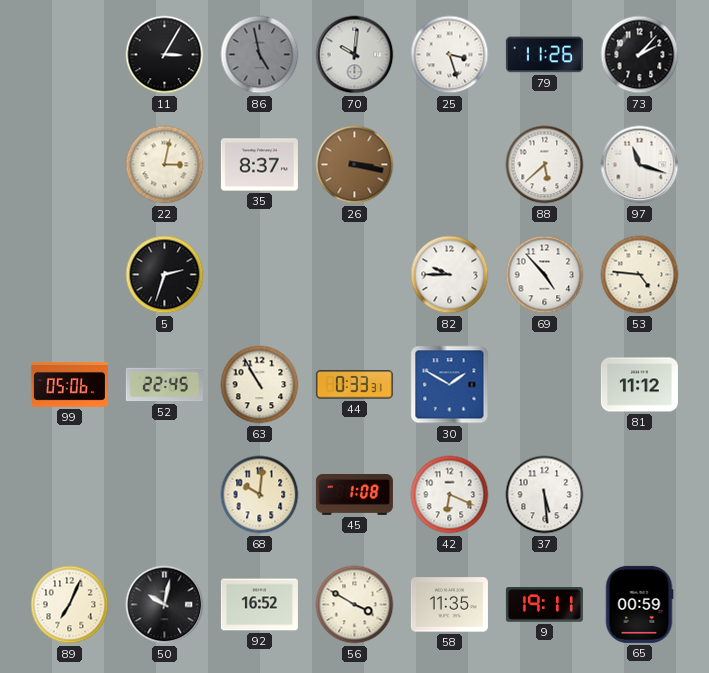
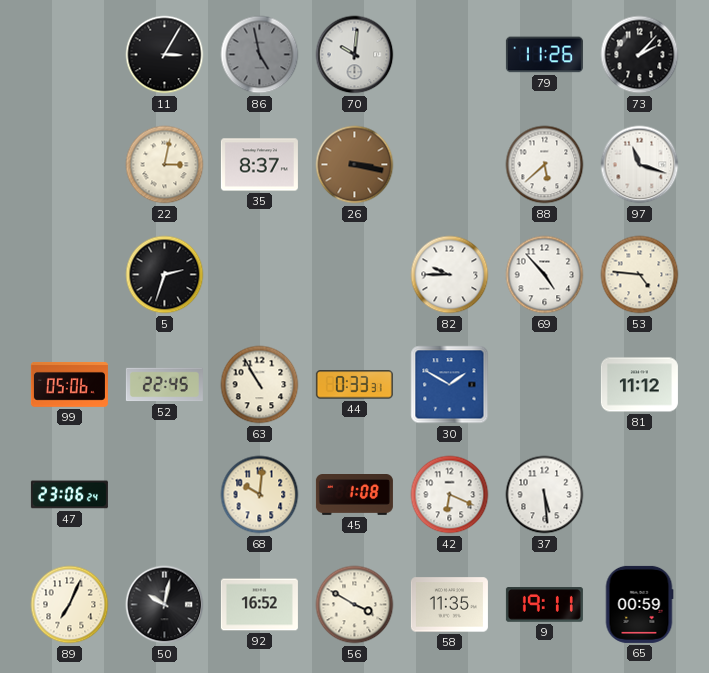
25: 3:27 -> none
47: none -> 23:06
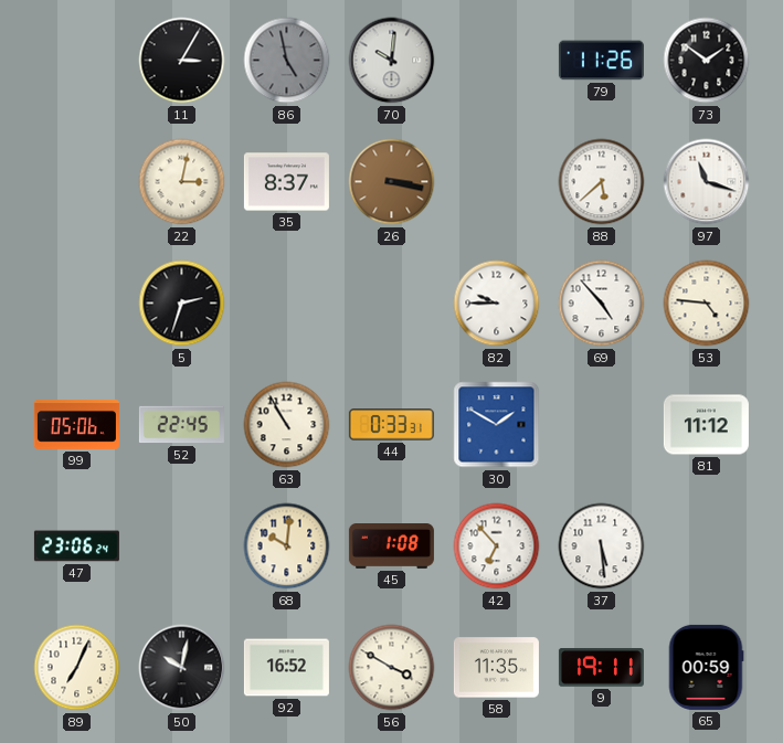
73: 2:07 -> 1:51
42: 6:19 -> 6:53
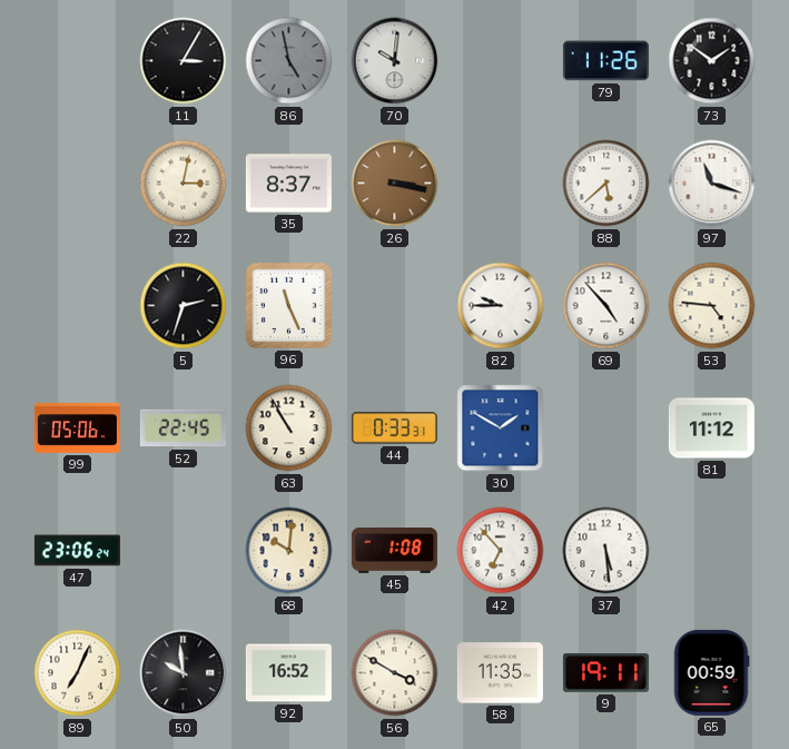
96: none -> 11:26
50: 10:02 -> 9:59
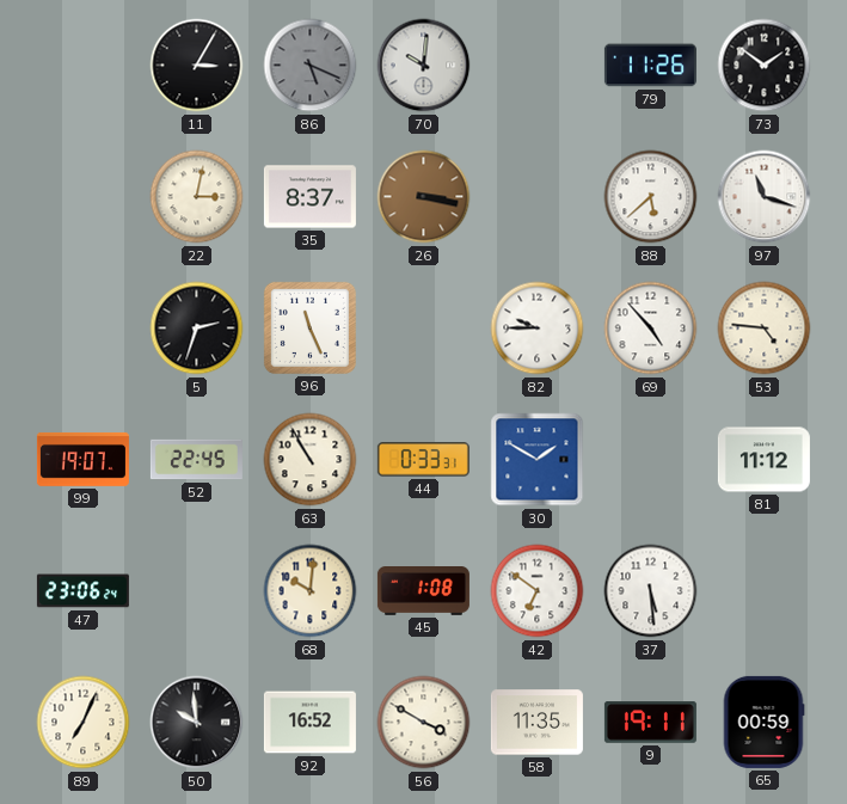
86: 4:58 -> 5:19
99: 05:06 -> 19:07
42: 6:53 -> 6:51
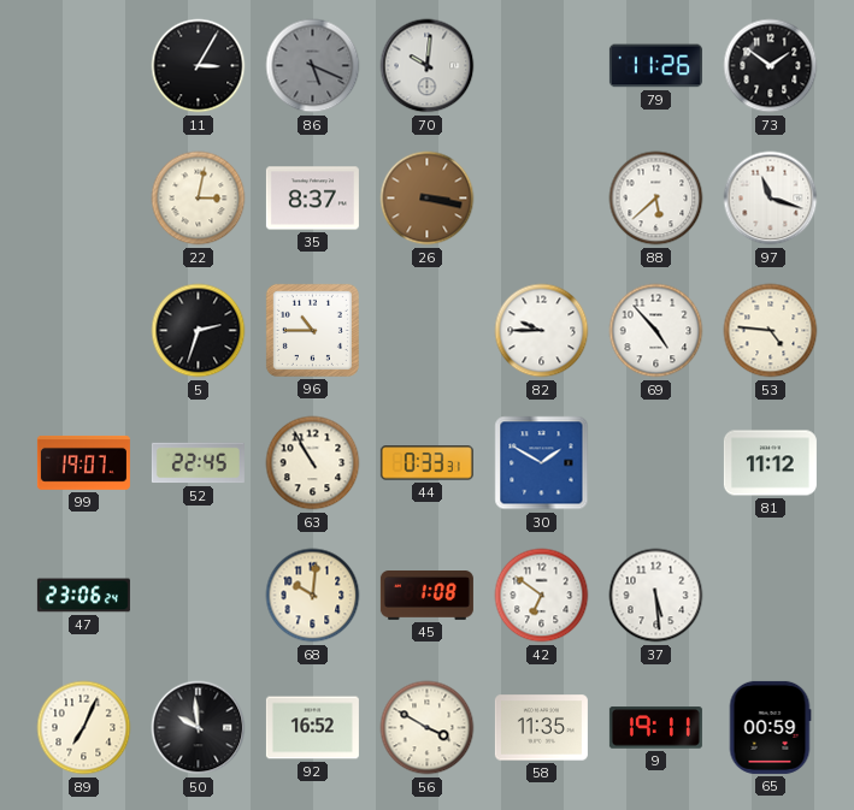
96: 11:26 -> 10:45
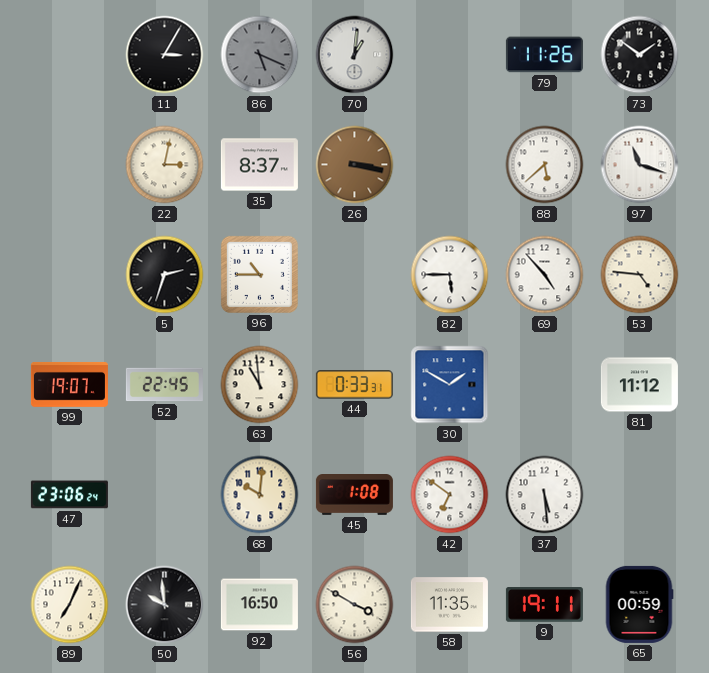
70: 10:01 -> 1:01
82: 9:45 -> 5:45
63: 10:55 -> 10:59
92: 16:52 -> 16:50
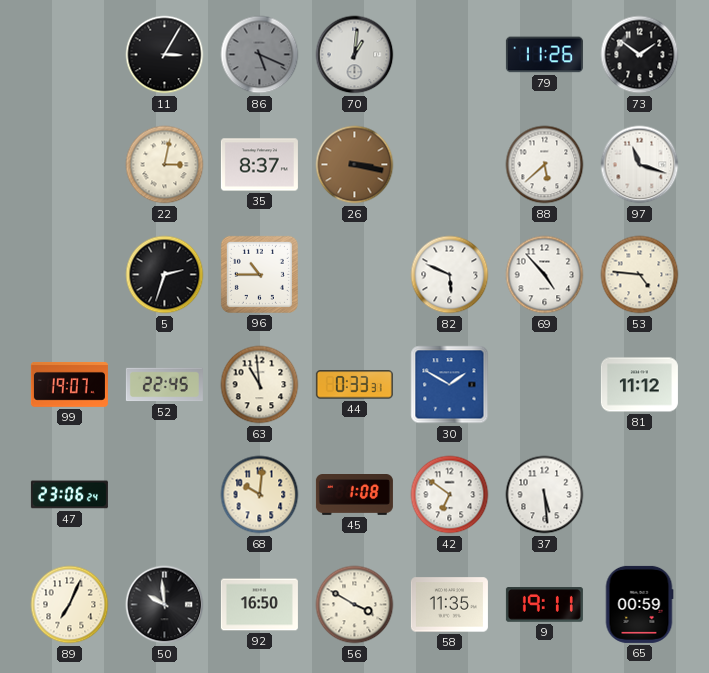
82: 5:45 -> 5:49
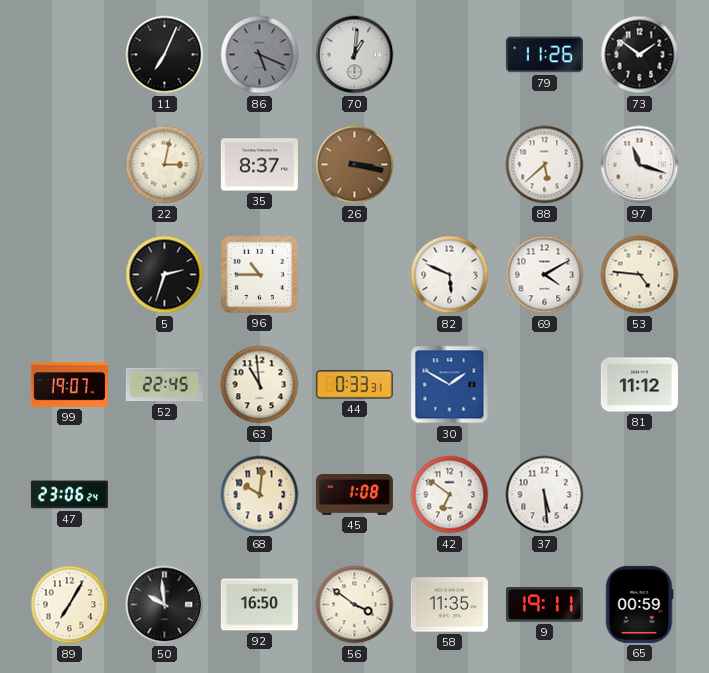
11: 3:05 -> 7:04
69: 4:53 -> 4:10
89: 7:04 -> 7:05
56: 3:50 -> 3:51
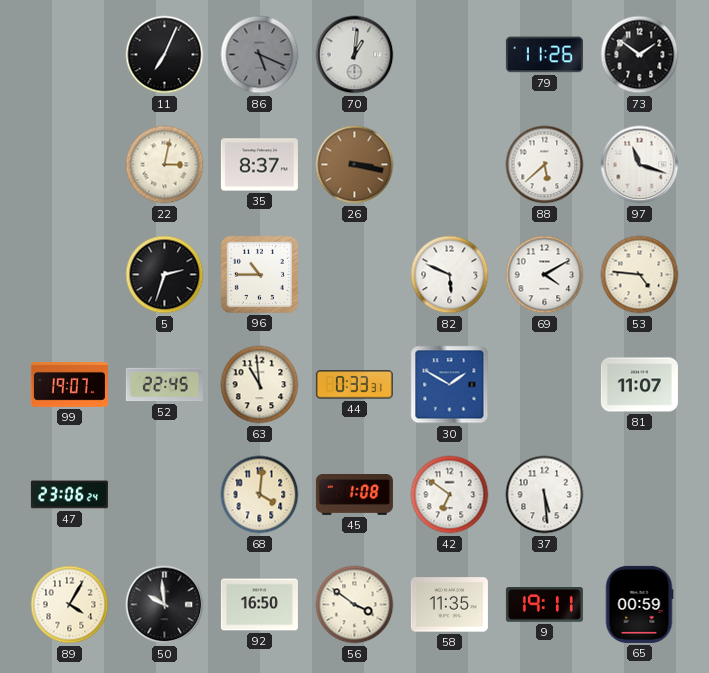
81: 11:12 -> 11:07
68: 10:01 -> 4:01
89: 7:05 -> 4:05
